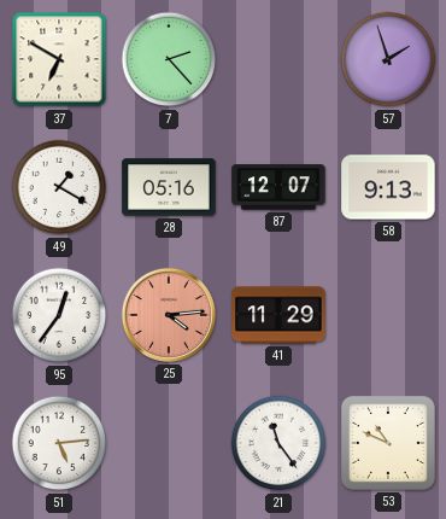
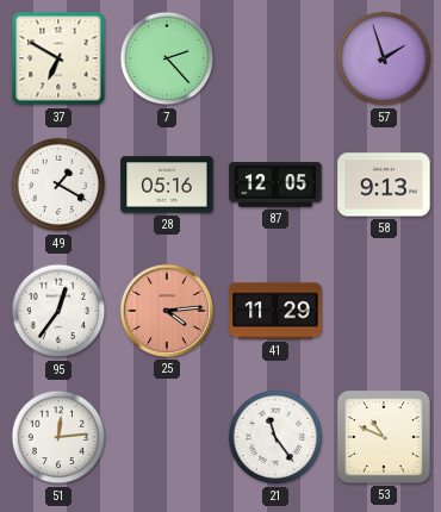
87: 12:07 -> 12:05
51: 5:14 -> 12:14
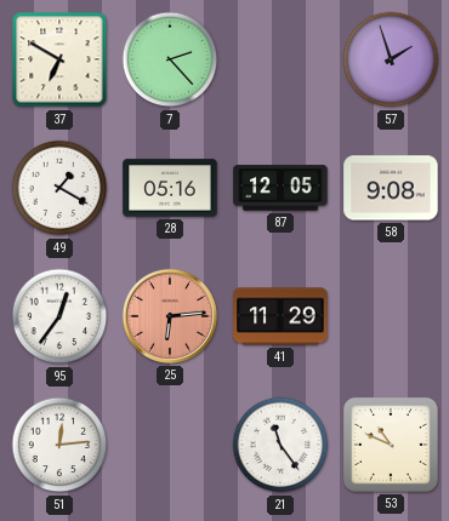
58: 9:13 -> 9:08
25: 4:14 -> 6:14
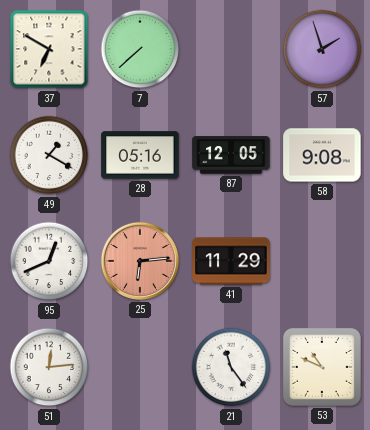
7: 2:23 -> 7:38
95: 12:36 -> 12:41
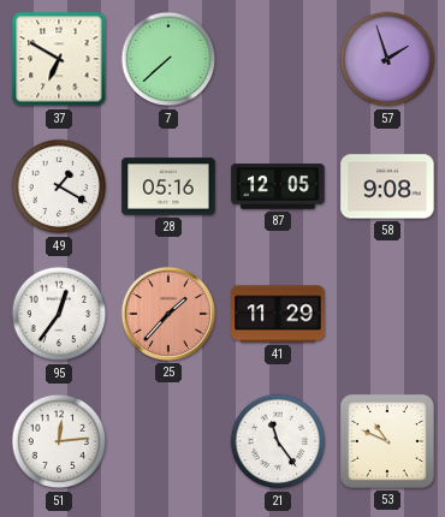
95: 12:41 -> 12:36
25: 6:14 -> 1:37
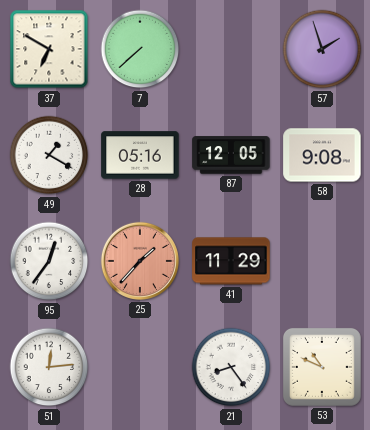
21: 11:24 -> 8:24
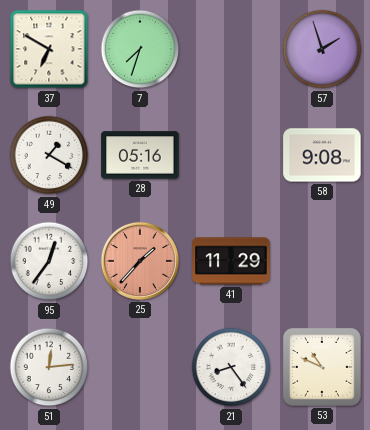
7: 7:38 -> 7:33
87: 12:05 -> none
